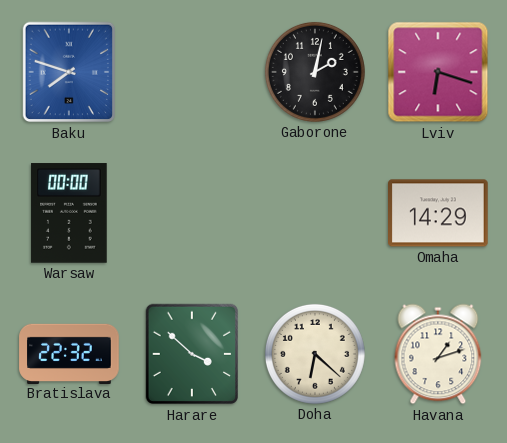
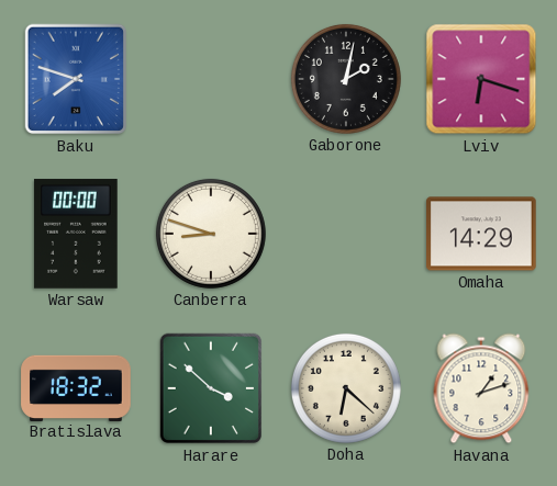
Canberra: none -> 8:48
Bratislava: 22:32 -> 18:32
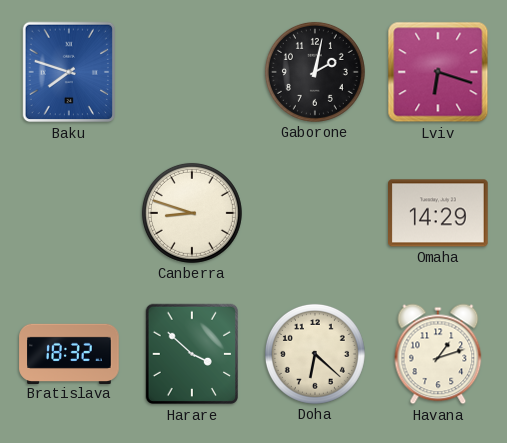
Warsaw: 00:00 -> none
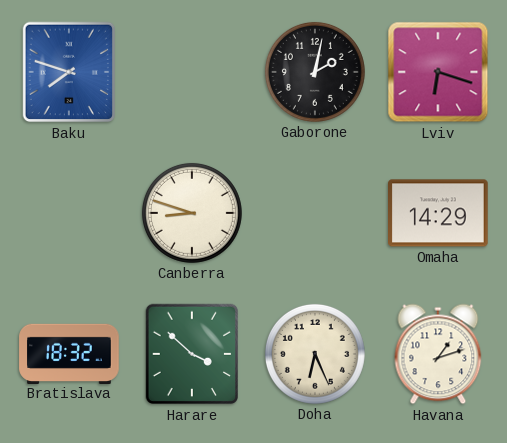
Doha: 6:22 -> 6:26
